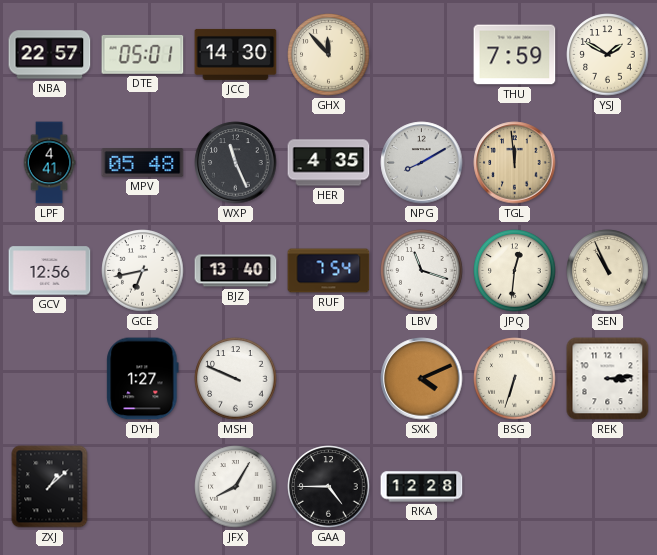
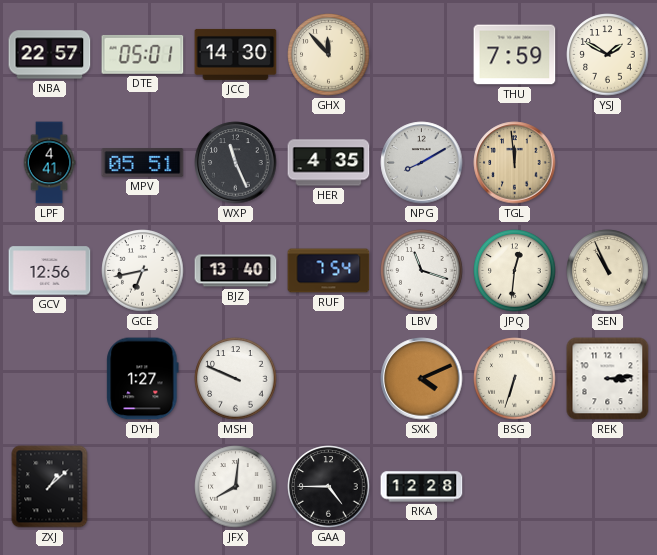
MPV: 05:48 -> 05:51
JFX: 8:05 -> 8:01
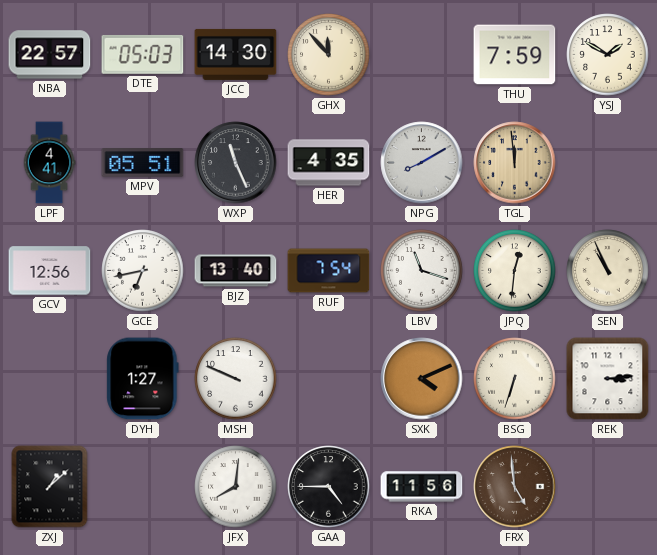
DTE: 05:01 -> 05:03
RKA: 12:28 -> 11:56
FRX: none -> 4:59
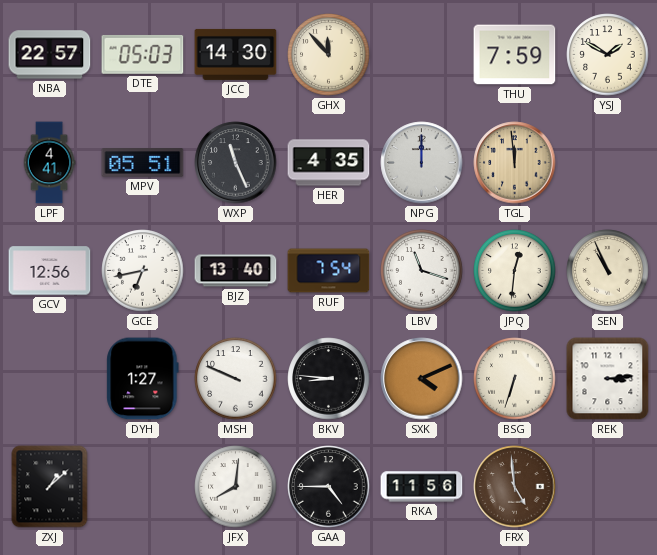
NPG: 8:10 -> 12:00
BKV: none -> 8:46
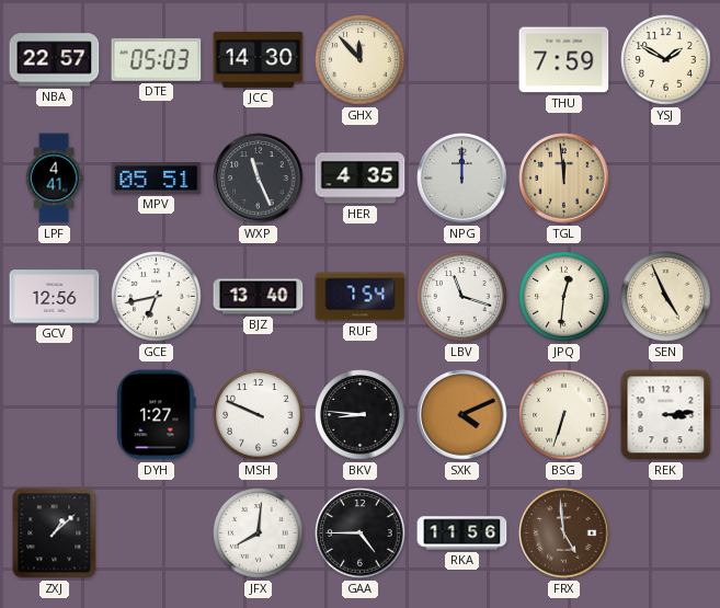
SEN: 10:56 -> 4:56
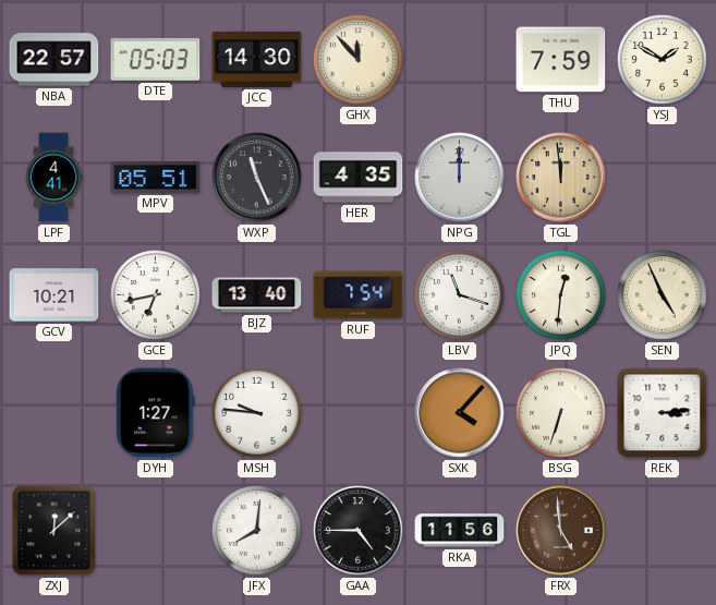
GCV: 12:56 -> 10:21
MSH: 9:49 -> 9:46
BKV: 8:46 -> none
SXK: 4:11 -> 4:07
ZXJ: 1:08 -> 12:08
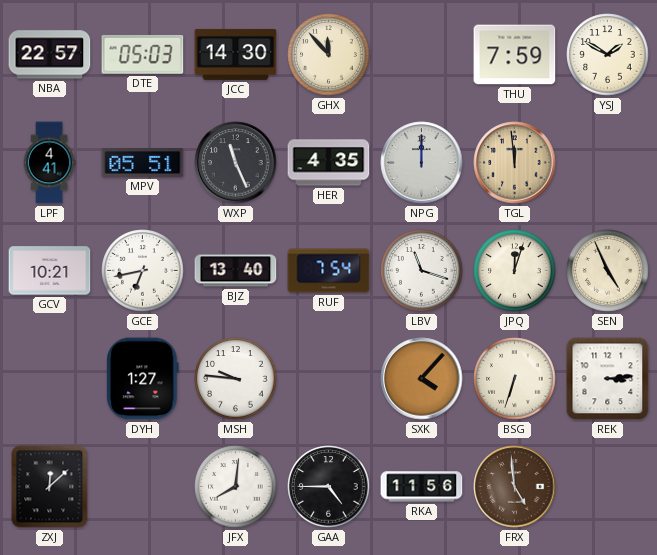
JPQ: 12:31 -> 12:03
